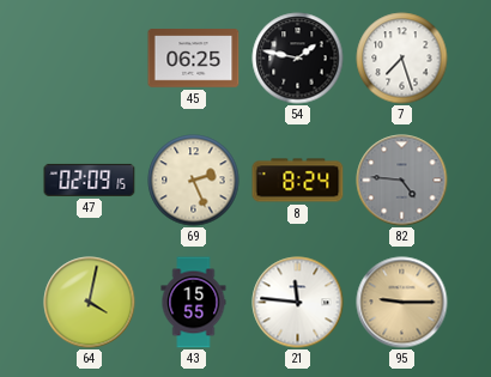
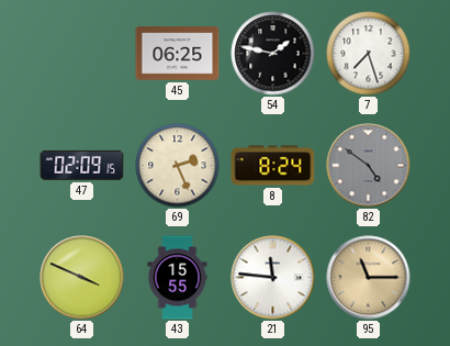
82: 4:46 -> 4:51
64: 4:02 -> 3:49
95: 9:15 -> 11:15
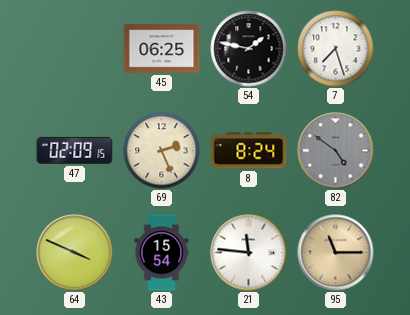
43: 15:55 -> 15:54
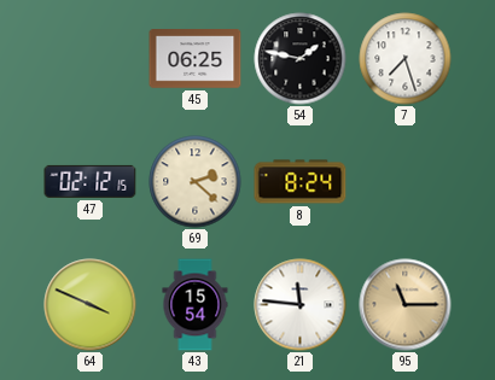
47: 02:09 -> 02:12
69: 2:26 -> 2:22
82: 4:51 -> none
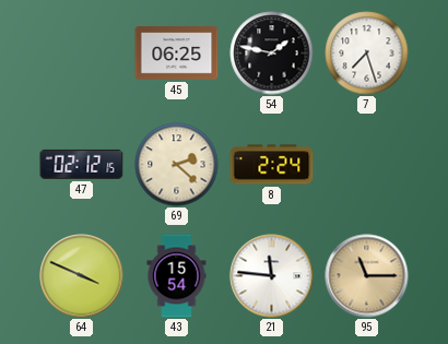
8: 8:24 -> 2:24
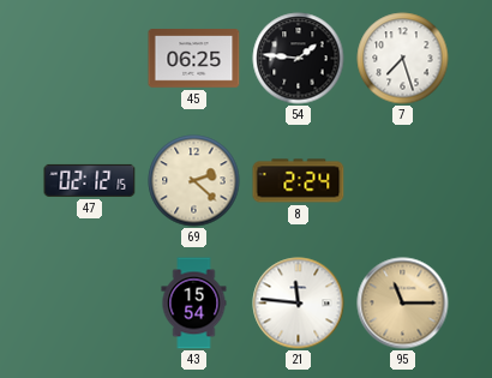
54: 1:47 -> 1:46
64: 3:49 -> none
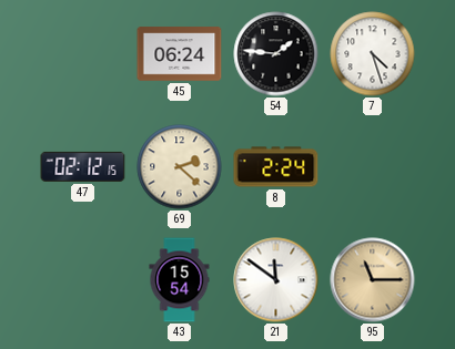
45: 06:25 -> 06:24
7: 7:27 -> 4:27
21: 11:46 -> 11:51
